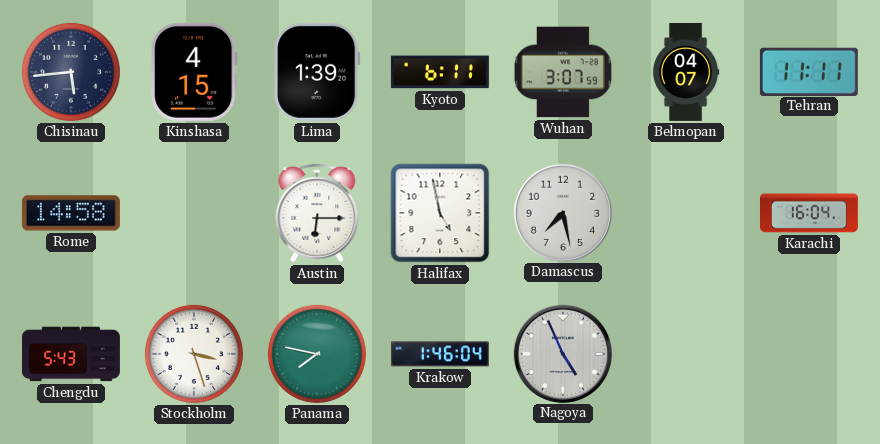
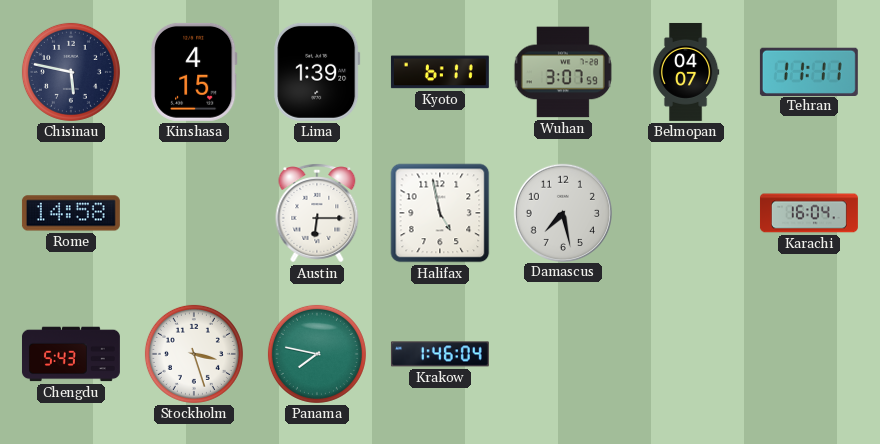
Chisinau: 5:44 -> 5:47
Nagoya: 4:56 -> none
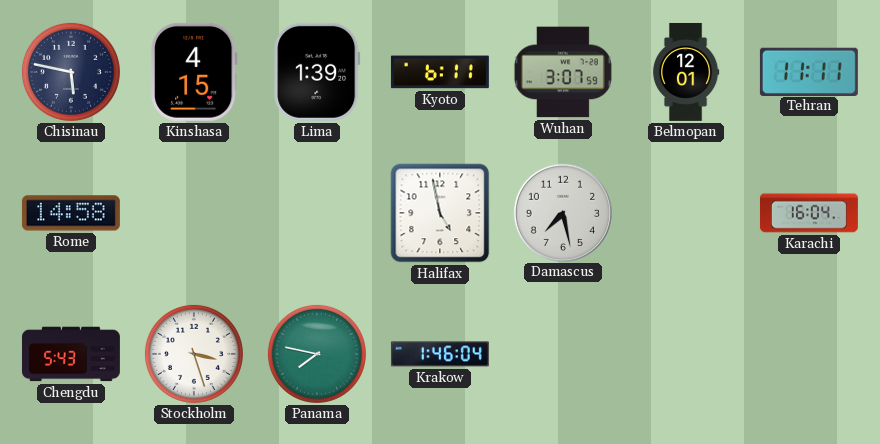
Belmopan: 04:07 -> 12:01
Austin: 6:15 -> none
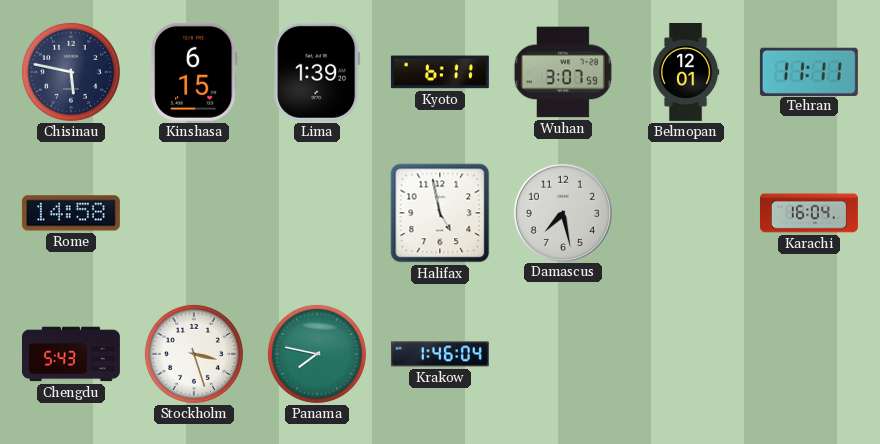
Kinshasa: 4:15 -> 6:15
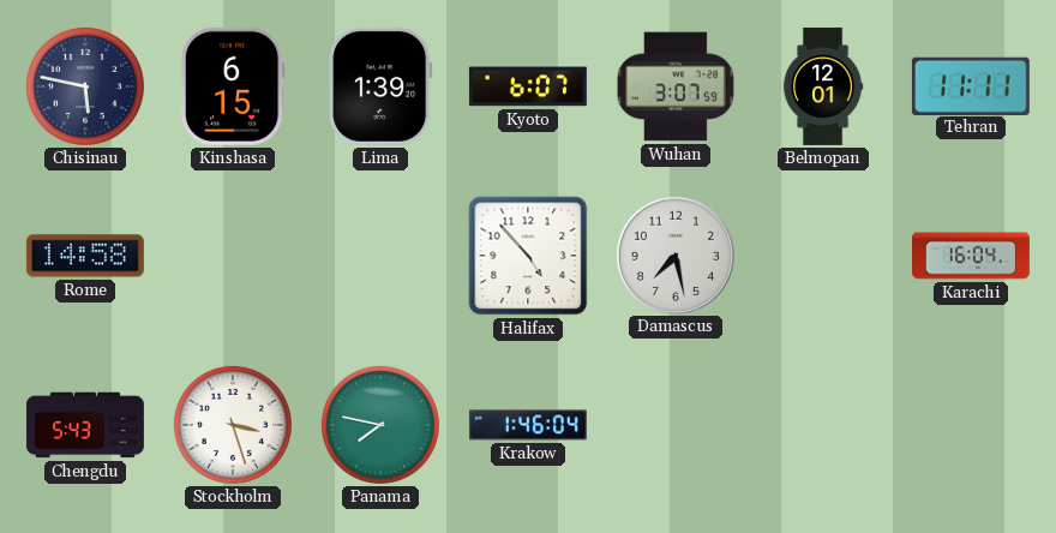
Kyoto: 6:11 -> 6:07
Halifax: 4:58 -> 4:53
